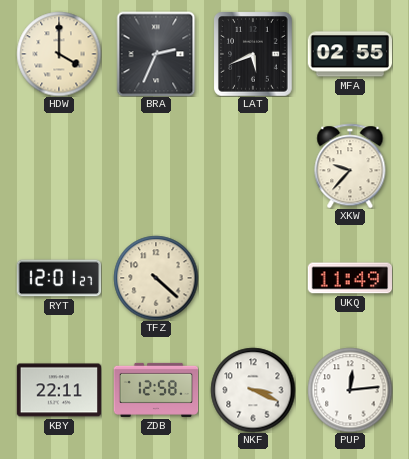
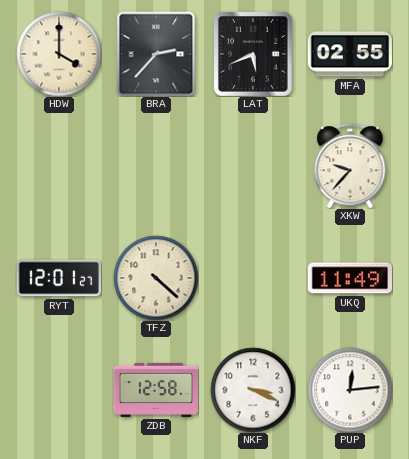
BRA: 2:34 -> 2:37
KBY: 22:11 -> none
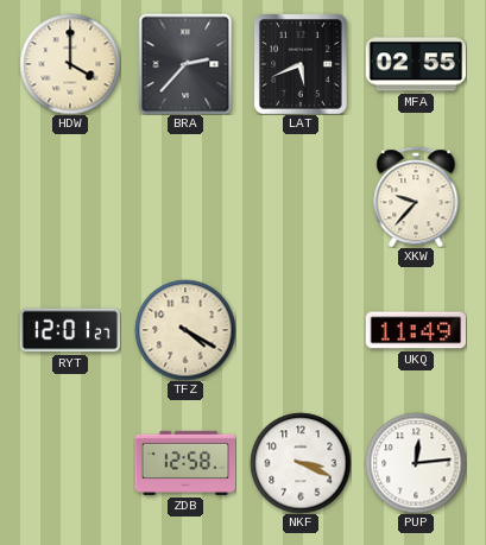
TFZ: 4:22 -> 4:20
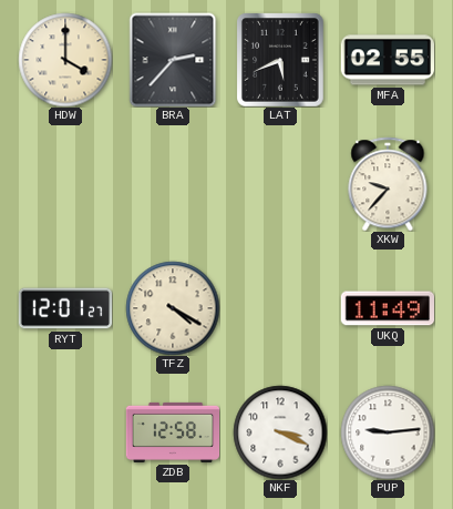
PUP: 12:14 -> 9:14
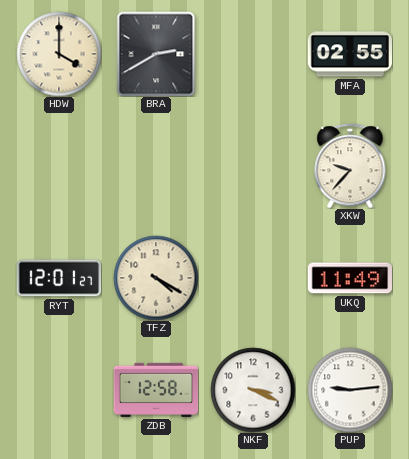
BRA: 2:37 -> 2:40
LAT: 5:41 -> none
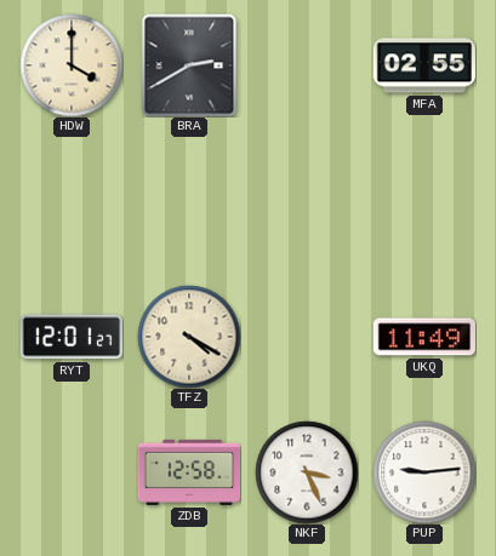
XKW: 9:37 -> none
NKF: 3:19 -> 3:26
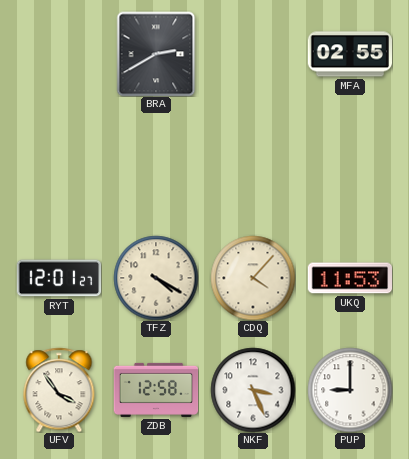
HDW: 4:00 -> none
CDQ: none -> 4:07
UKQ: 11:49 -> 11:53
UFV: none -> 3:54
PUP: 9:14 -> 9:00
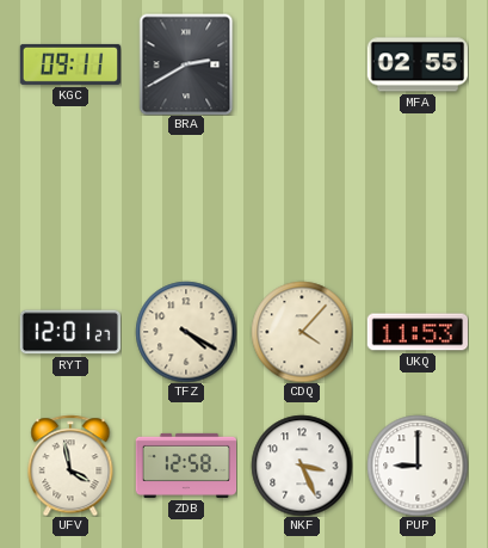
KGC: none -> 09:11
UFV: 3:54 -> 3:58
